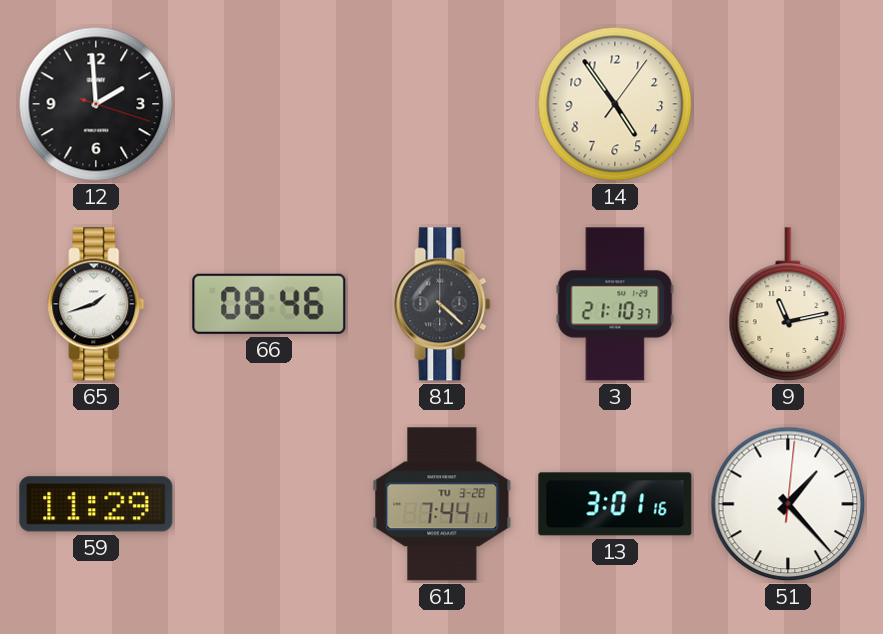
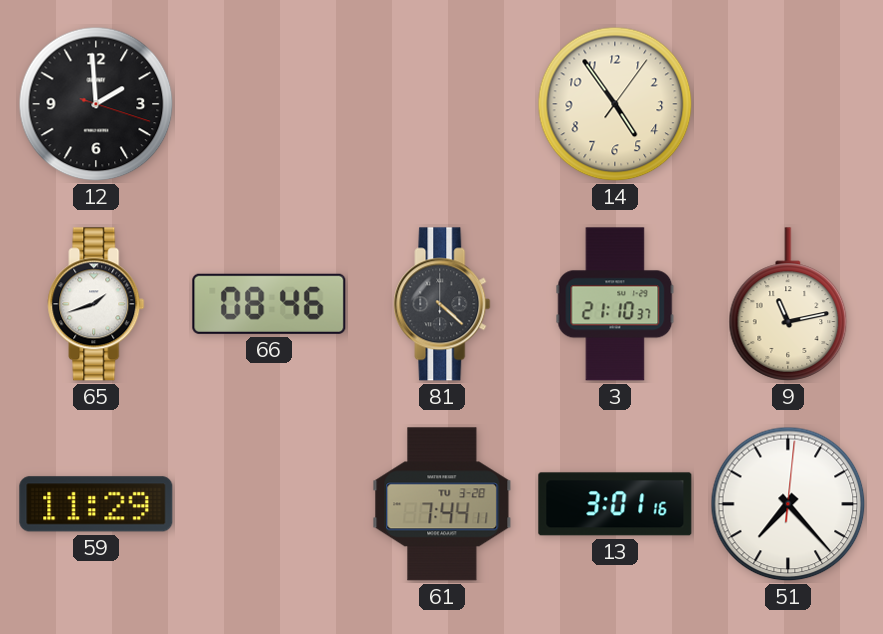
51: 1:23 -> 7:23
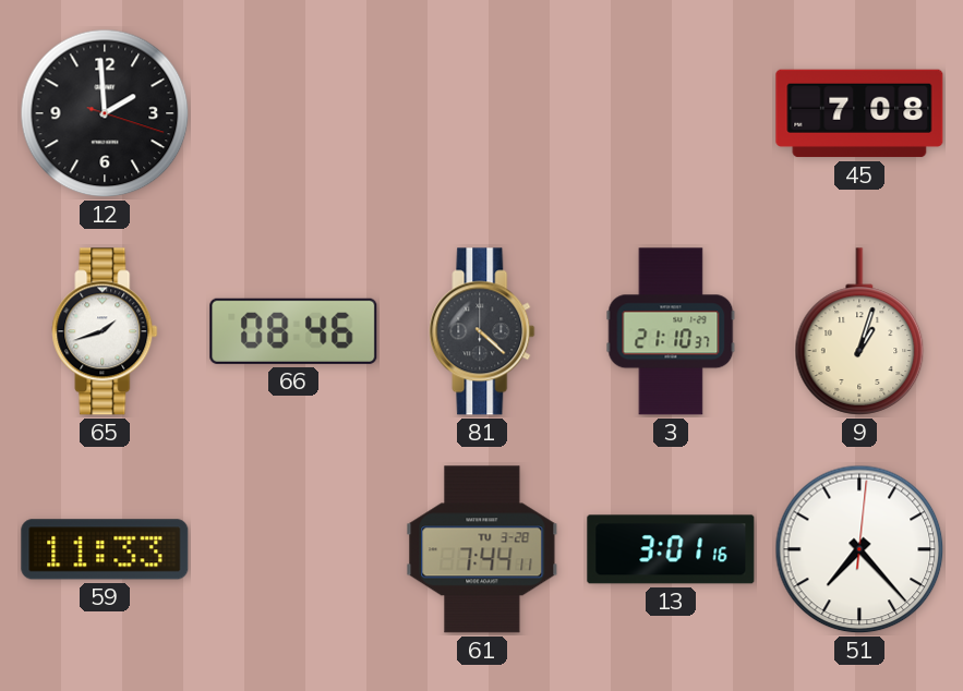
14: 4:54 -> none
45: none -> 7:08
9: 11:13 -> 1:03
59: 11:29 -> 11:33
